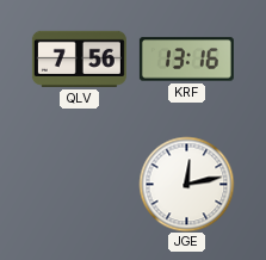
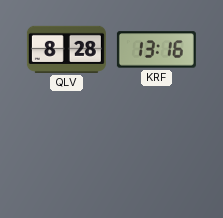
QLV: 7:56 -> 8:28
JGE: 12:13 -> none
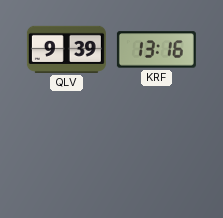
QLV: 8:28 -> 9:39
